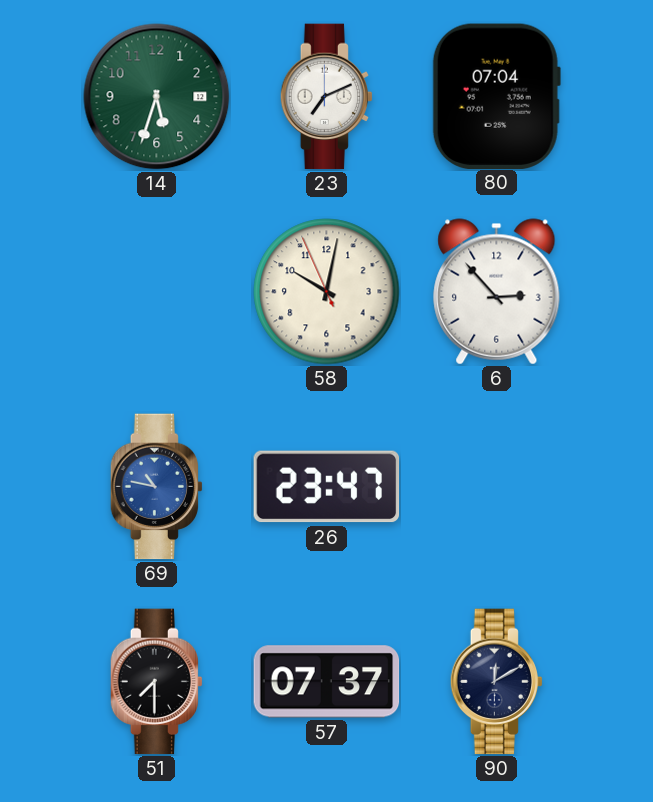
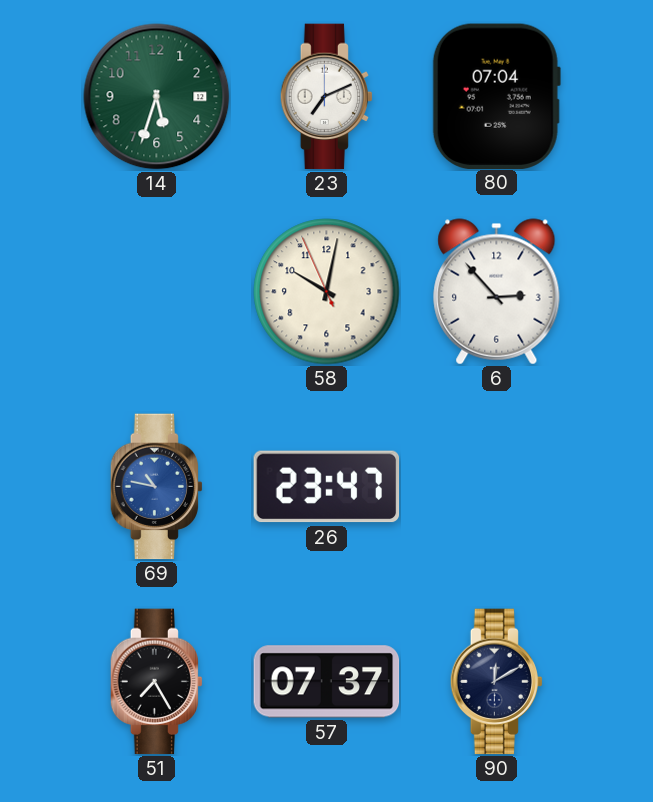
51: 7:30 -> 7:25
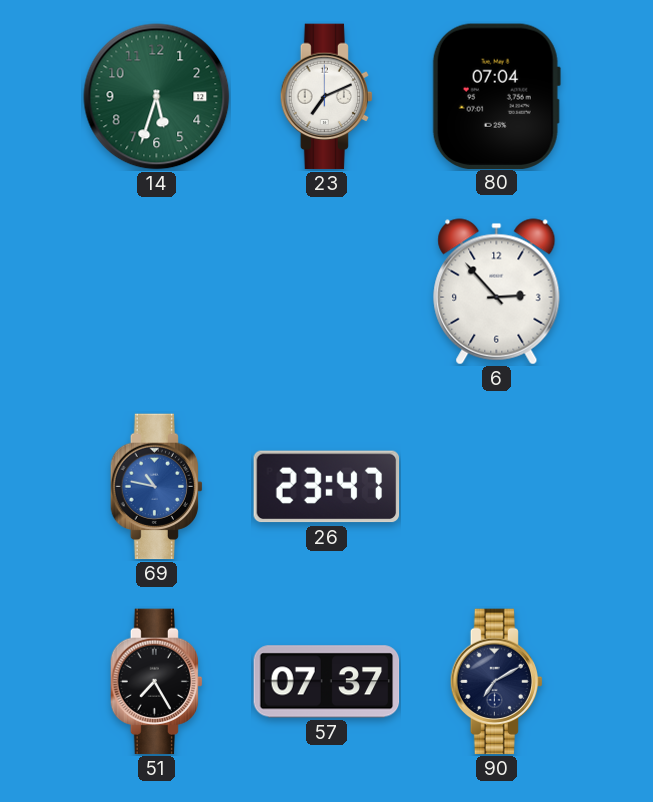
58: 10:01 -> none
90: 12:10 -> 7:10
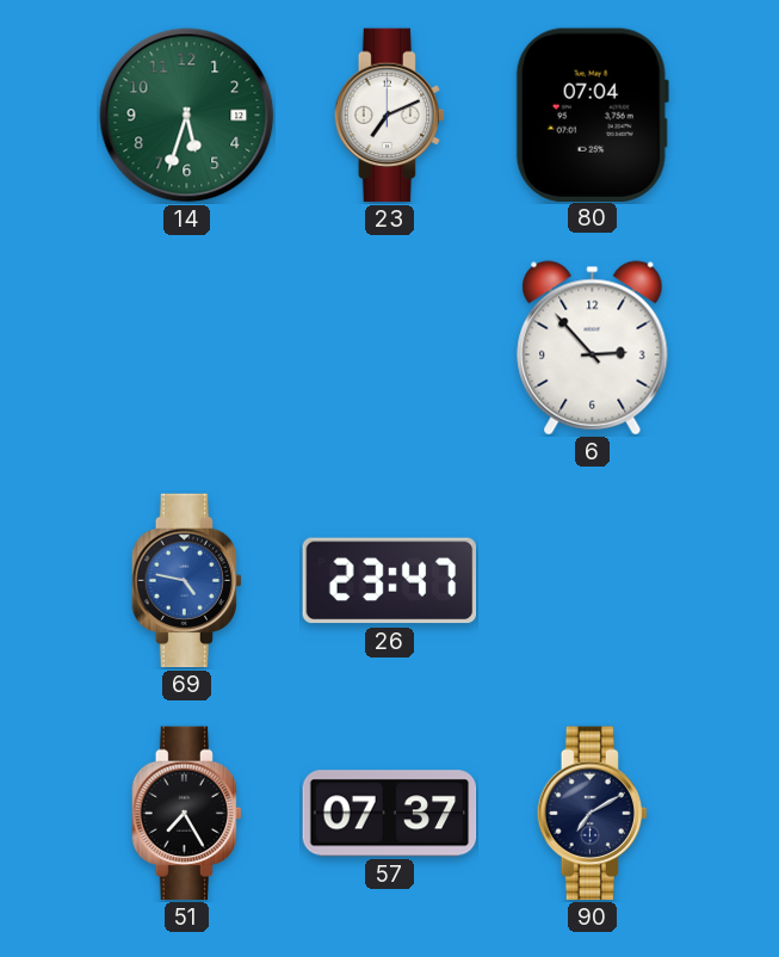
69: 10:47 -> 4:47
